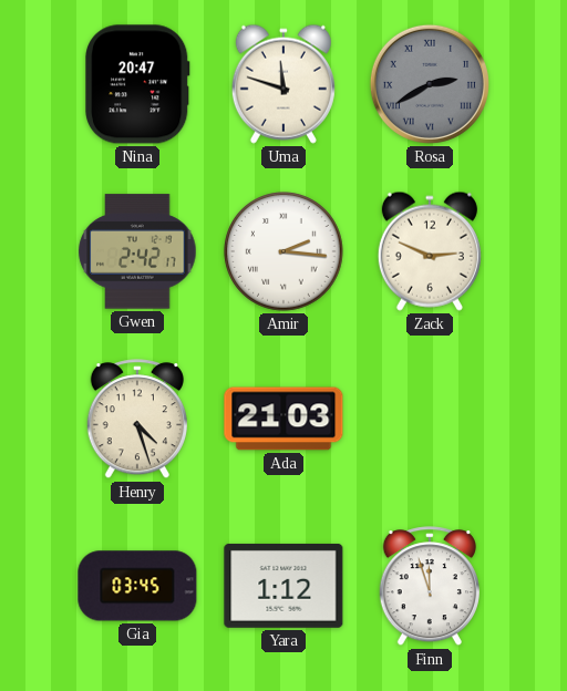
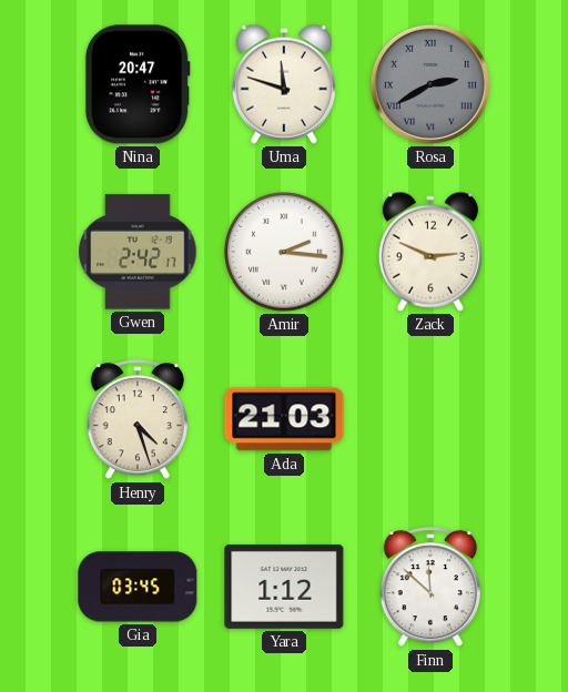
Finn: 11:57 -> 11:52
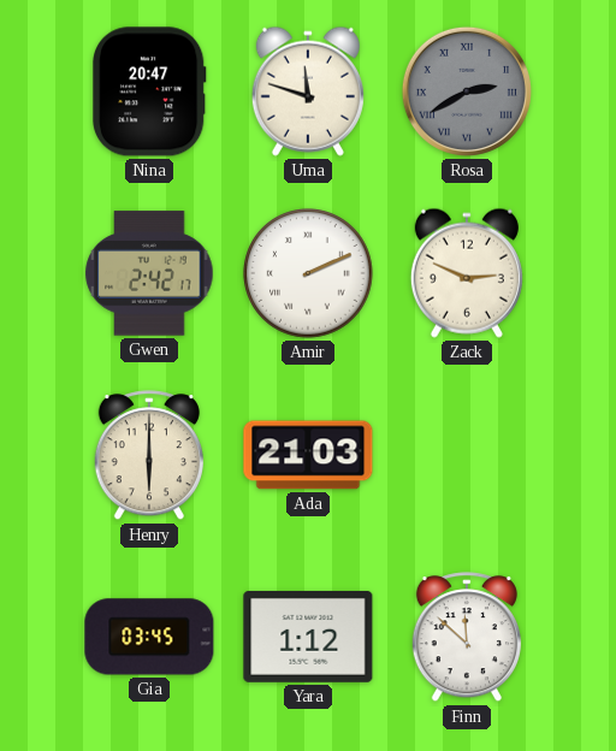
Amir: 2:16 -> 2:11
Henry: 4:27 -> 6:00
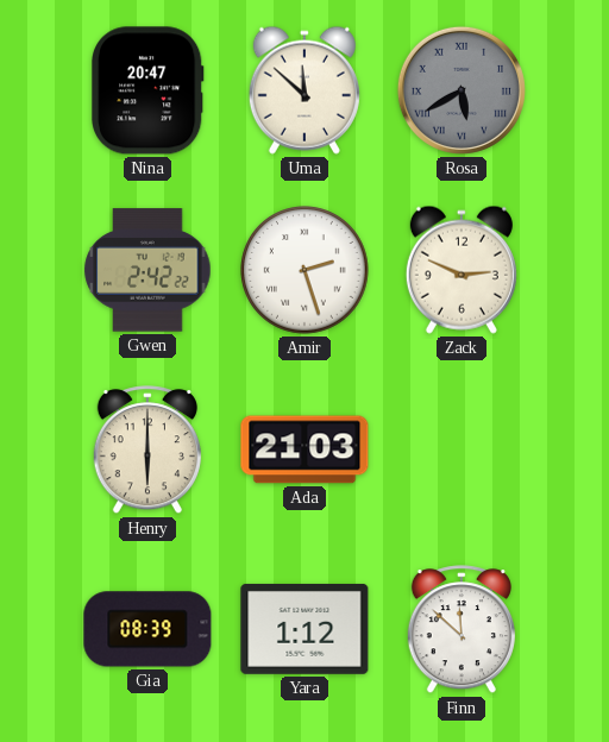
Uma: 11:48 -> 11:52
Rosa: 2:40 -> 5:40
Gwen: 2:42:17 -> 2:42:22
Amir: 2:11 -> 2:27
Gia: 03:45 -> 08:39
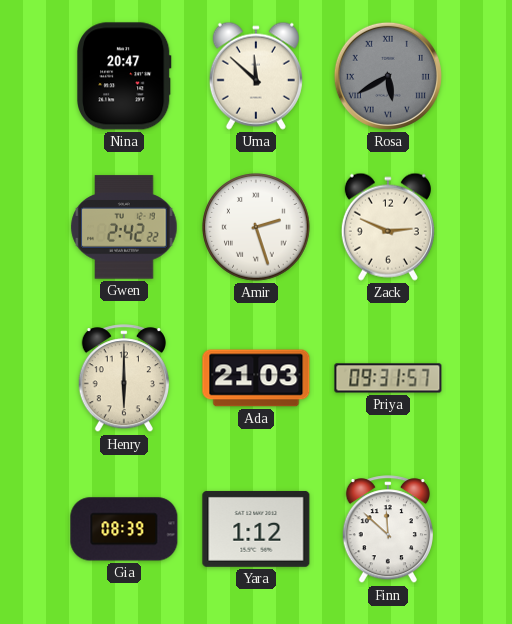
Priya: none -> 09:31
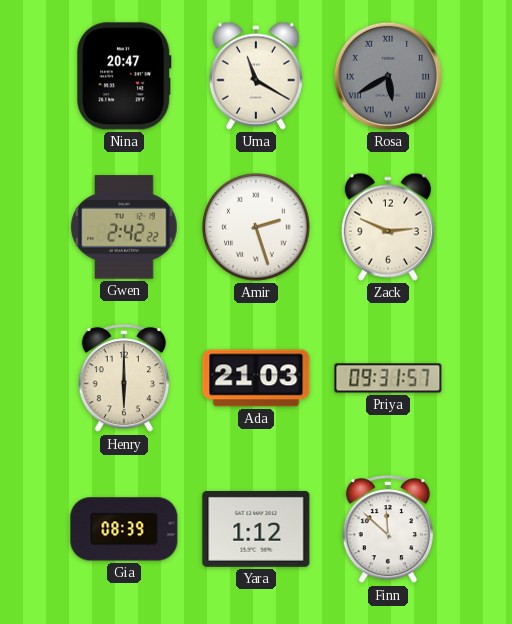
Uma: 11:52 -> 11:20
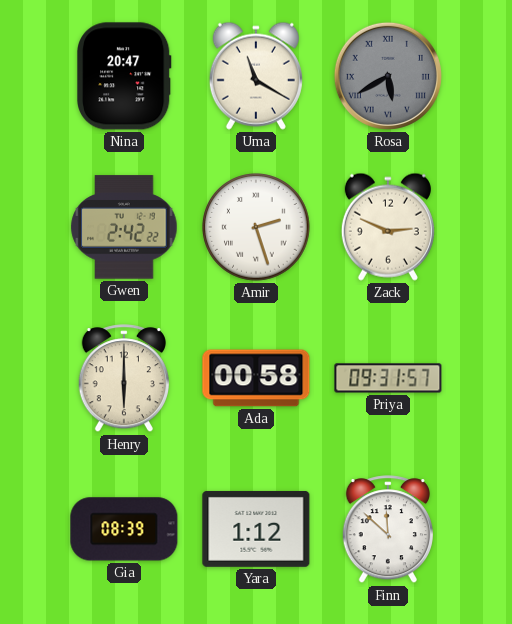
Ada: 21:03 -> 00:58
